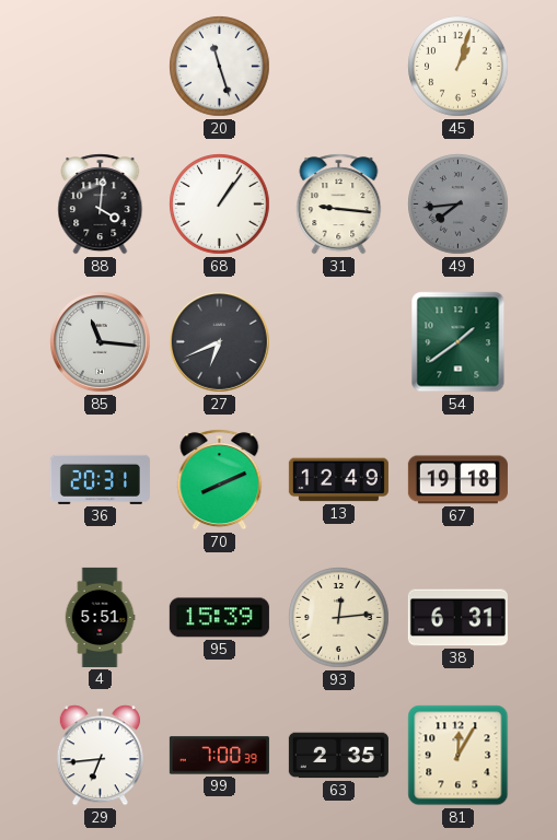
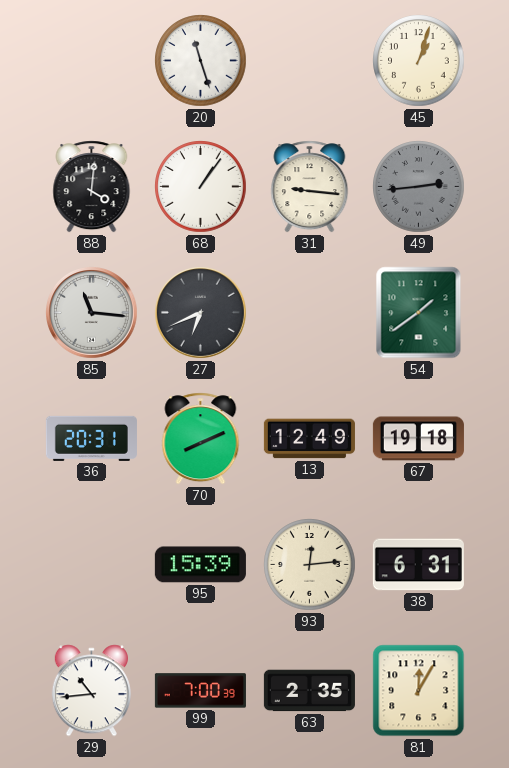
49: 7:44 -> 2:44
4: 5:51 -> none
29: 6:44 -> 10:44
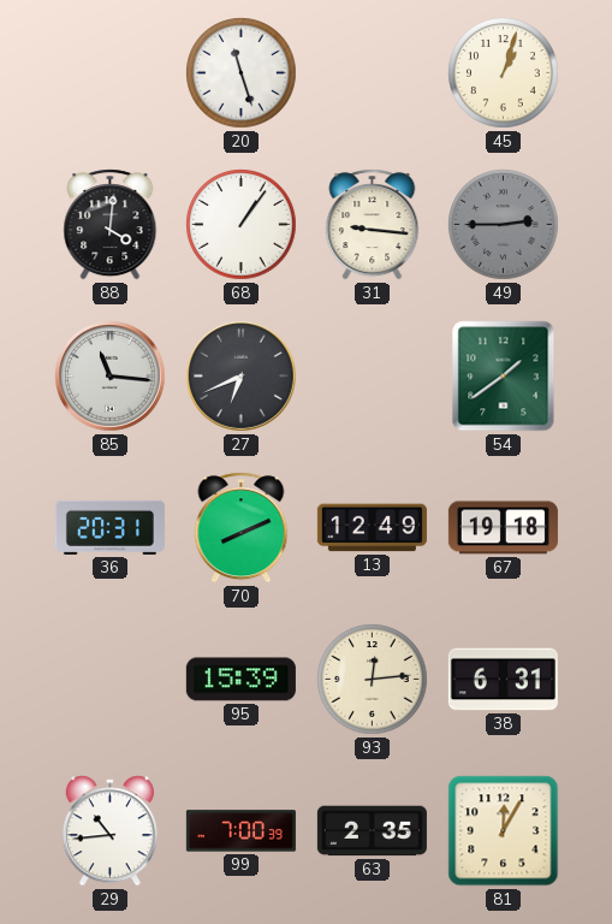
49: 2:44 -> 2:45
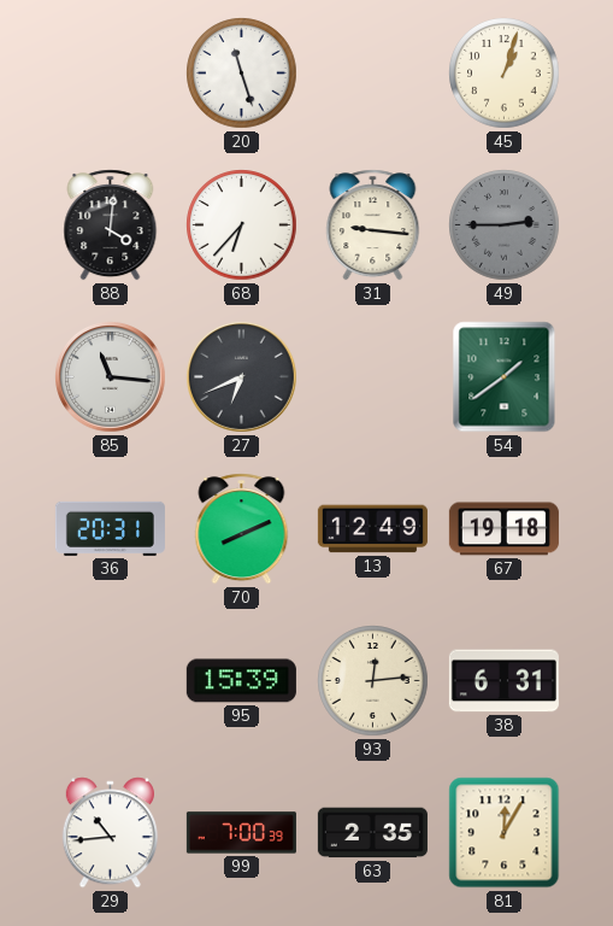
68: 1:06 -> 6:37
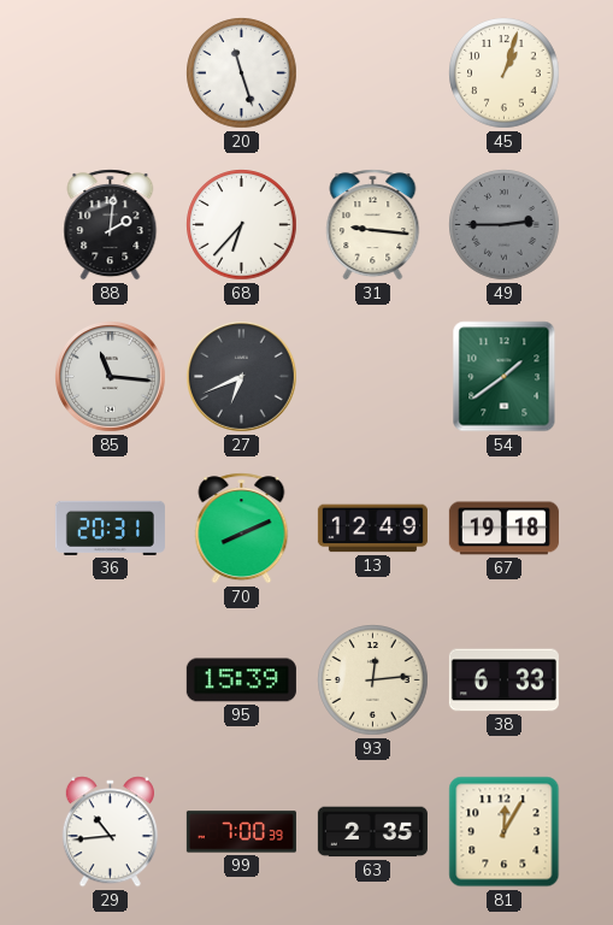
88: 4:01 -> 2:01
38: 6:31 -> 6:33
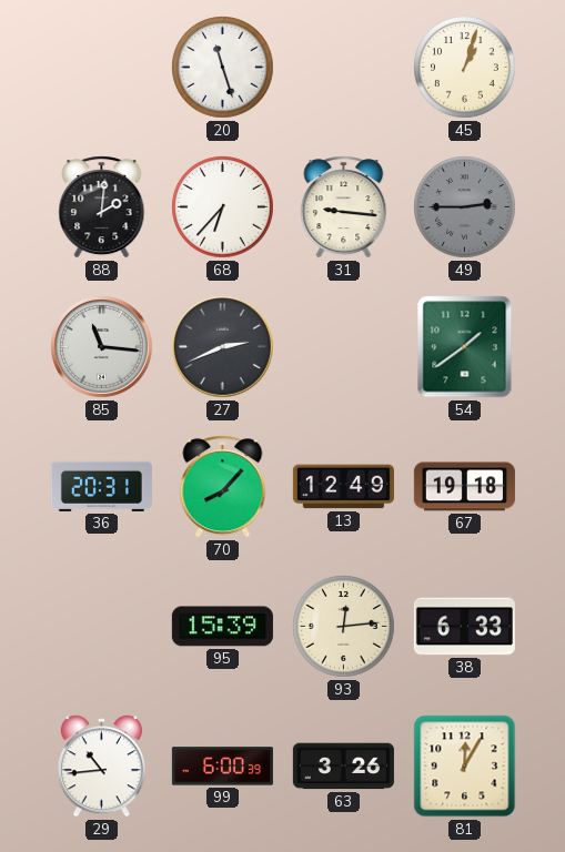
27: 6:41 -> 2:41
70: 8:11 -> 8:07
99: 7:00 -> 6:00
63: 2:35 -> 3:26
